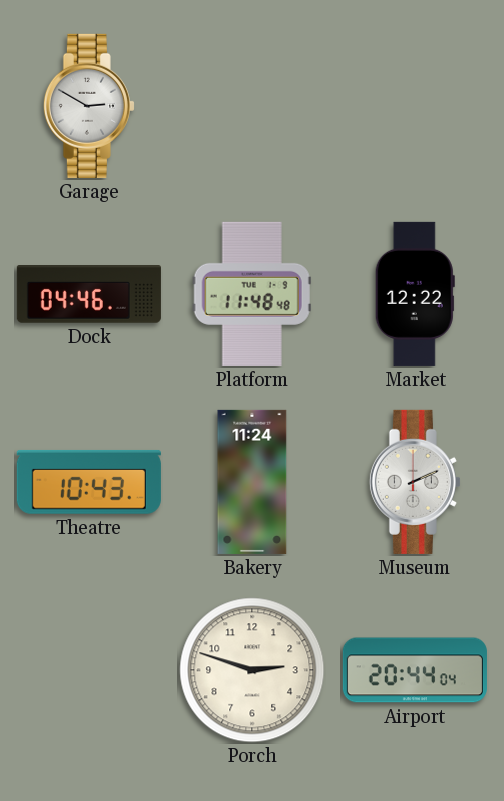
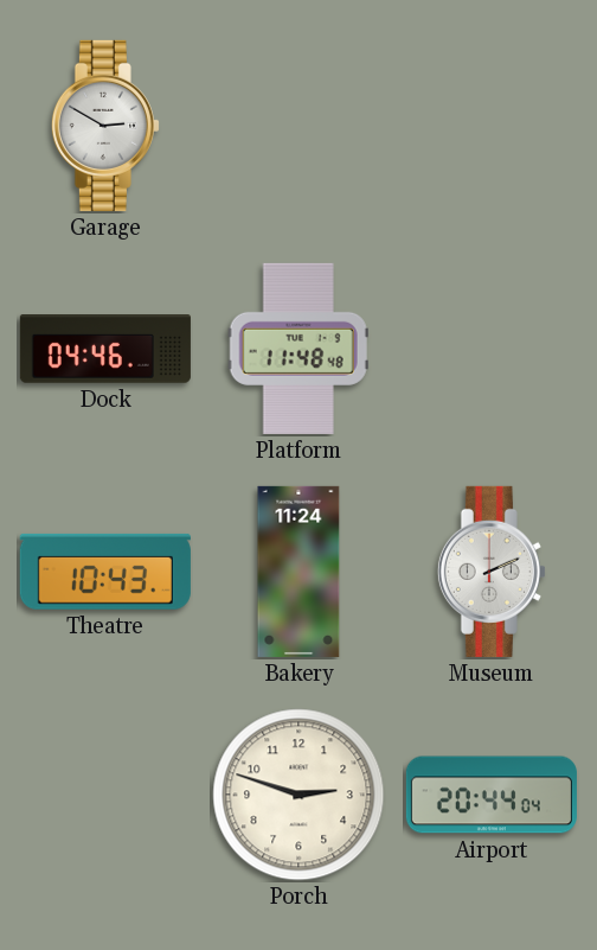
Market: 12:22 -> none
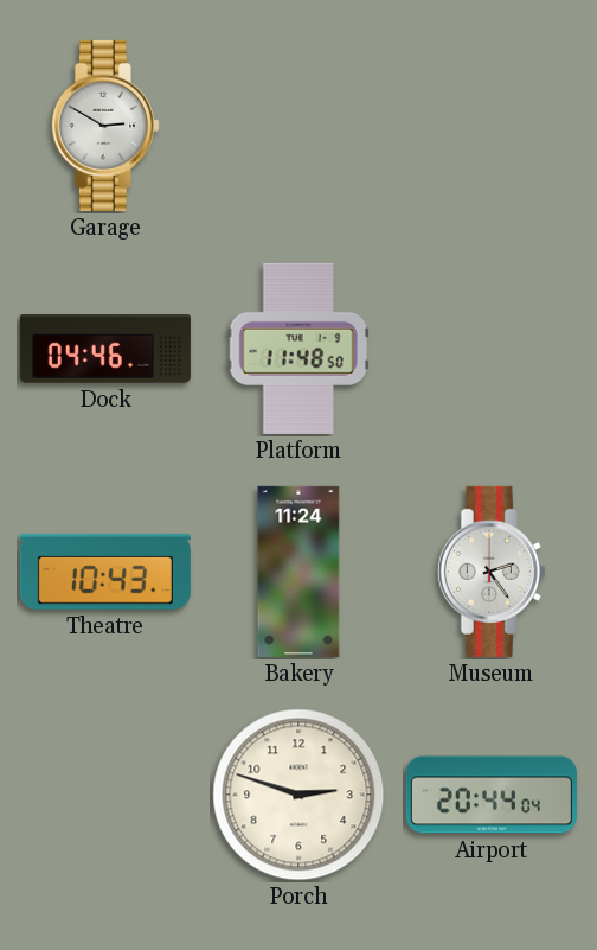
Platform: 11:48:48 -> 11:48:50
Museum: 2:11 -> 2:24
